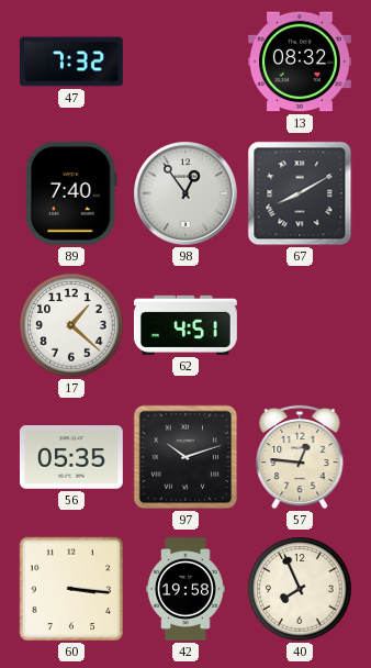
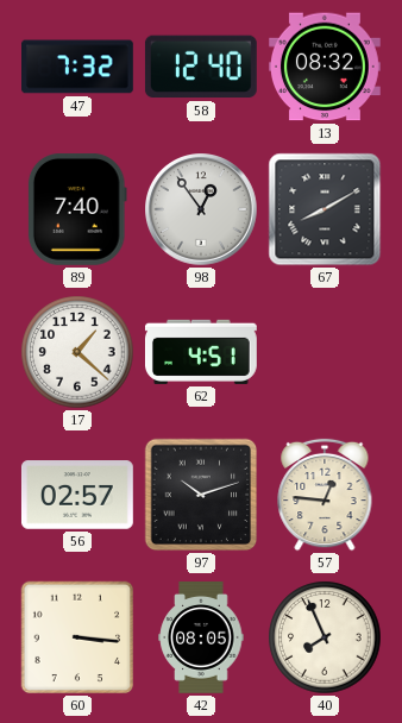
58: none -> 12:40
56: 05:35 -> 02:57
42: 19:58 -> 08:05
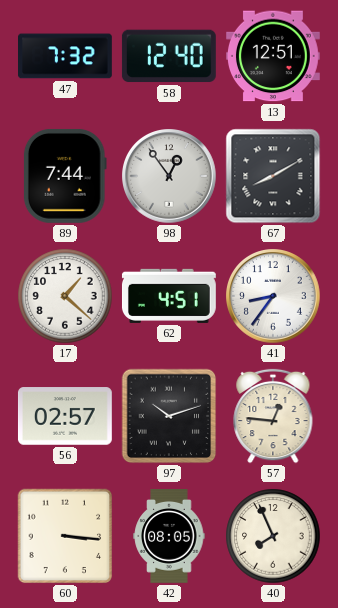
13: 08:32 -> 12:51
89: 7:40 -> 7:44
41: none -> 8:36
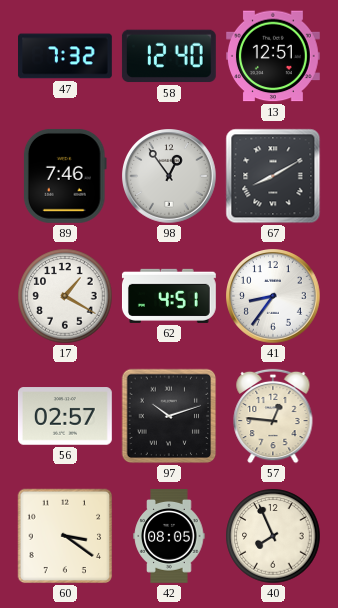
89: 7:44 -> 7:46
17: 1:22 -> 1:20
60: 3:16 -> 3:21
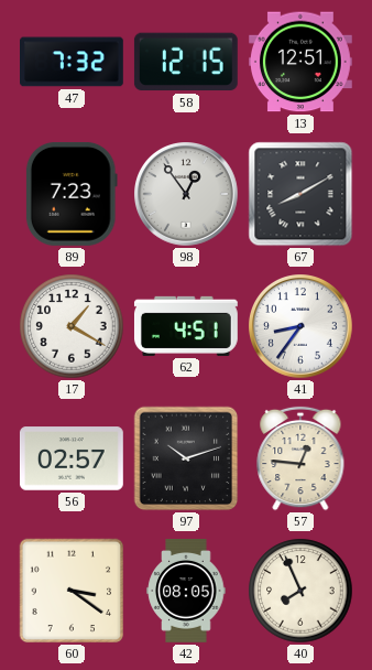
58: 12:40 -> 12:15
89: 7:46 -> 7:23
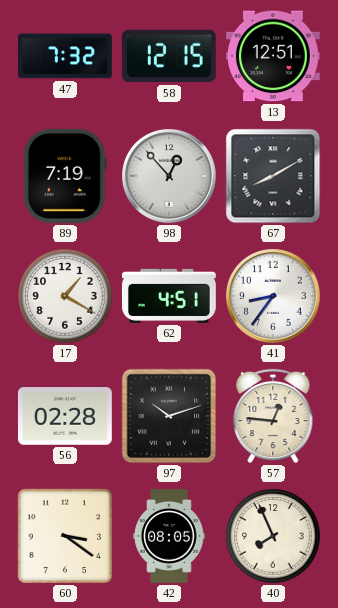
89: 7:23 -> 7:19
98: 12:54 -> 12:53
56: 02:57 -> 02:28
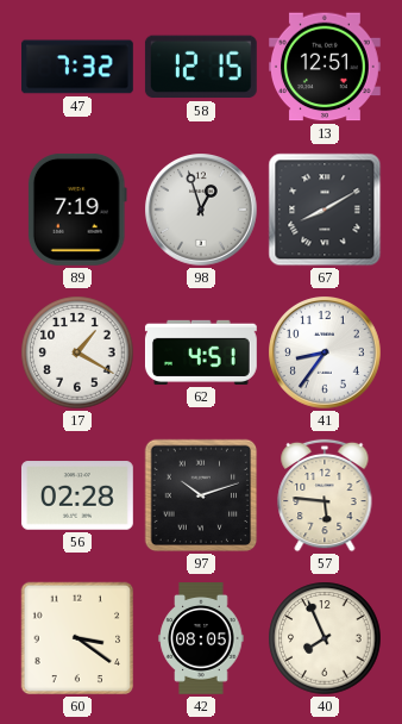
98: 12:53 -> 12:57
57: 12:46 -> 5:46
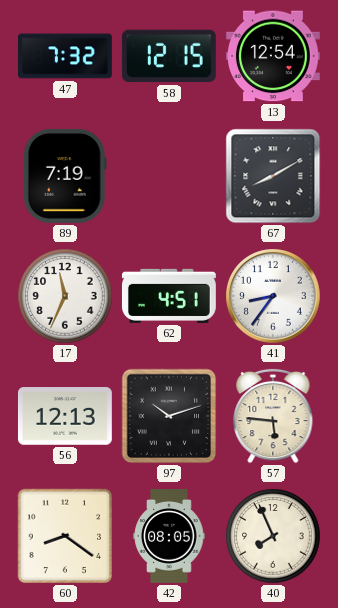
13: 12:51 -> 12:54
98: 12:57 -> none
17: 1:20 -> 11:34
56: 02:28 -> 12:13
60: 3:21 -> 8:21
